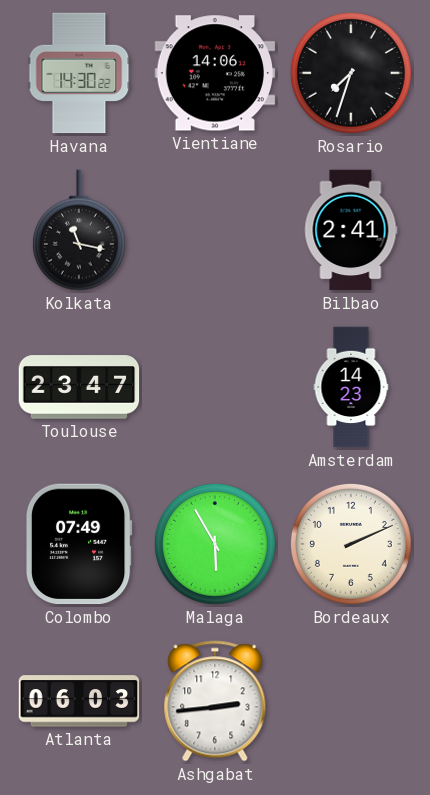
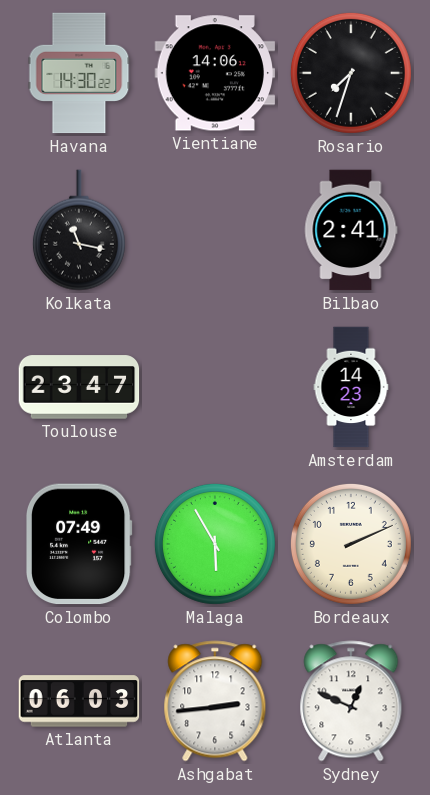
Sydney: none -> 12:49
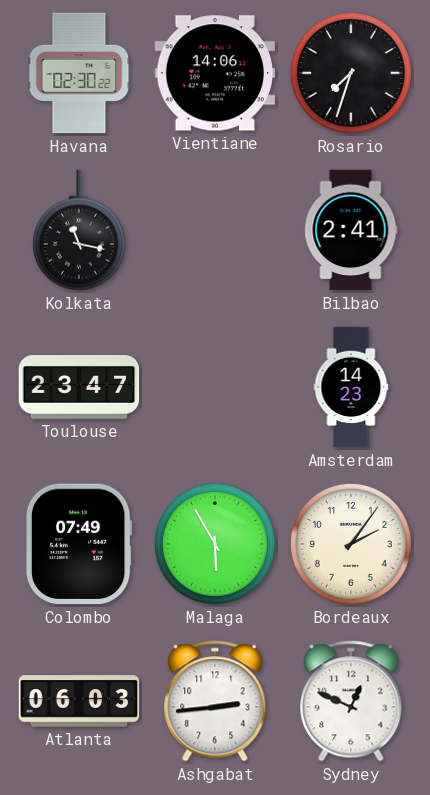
Havana: 14:30 -> 02:30
Bordeaux: 2:11 -> 2:06
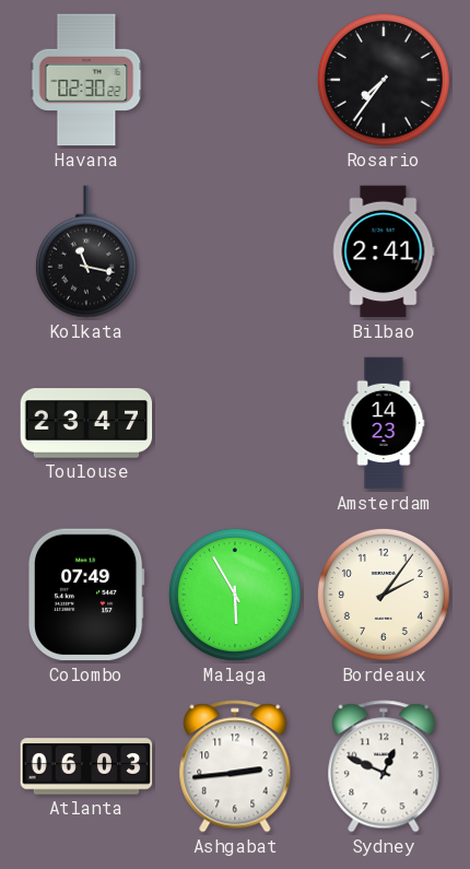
Vientiane: 14:06 -> none
Rosario: 7:33 -> 7:36
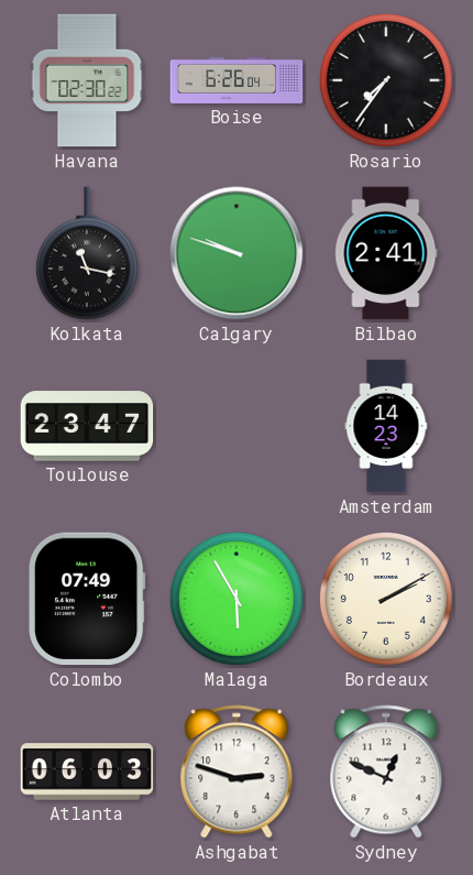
Boise: none -> 6:26
Calgary: none -> 9:48
Bordeaux: 2:06 -> 2:10
Ashgabat: 2:44 -> 2:48
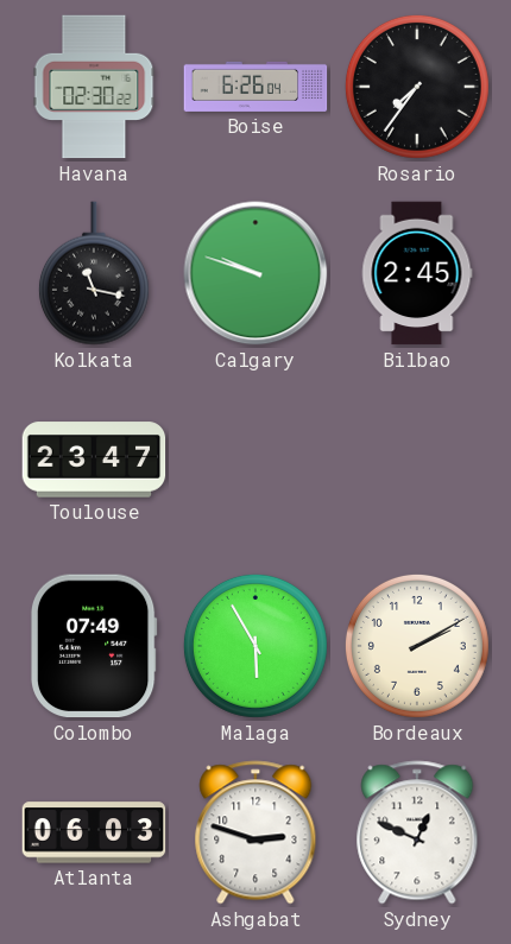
Bilbao: 2:41 -> 2:45
Amsterdam: 14:23 -> none
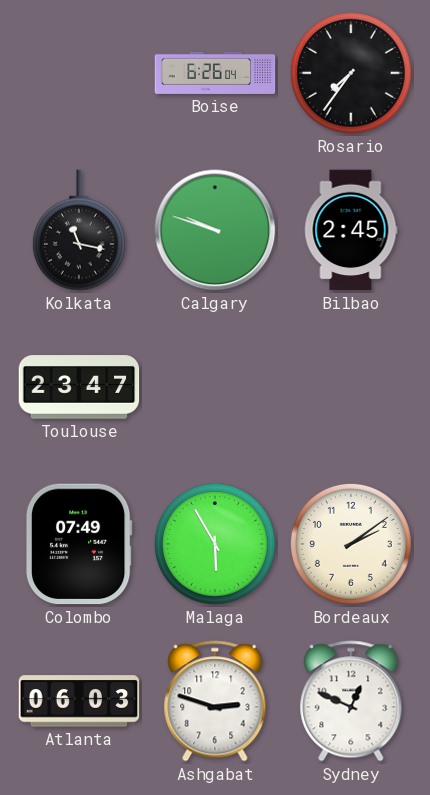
Havana: 02:30 -> none
Bordeaux: 2:10 -> 2:09
